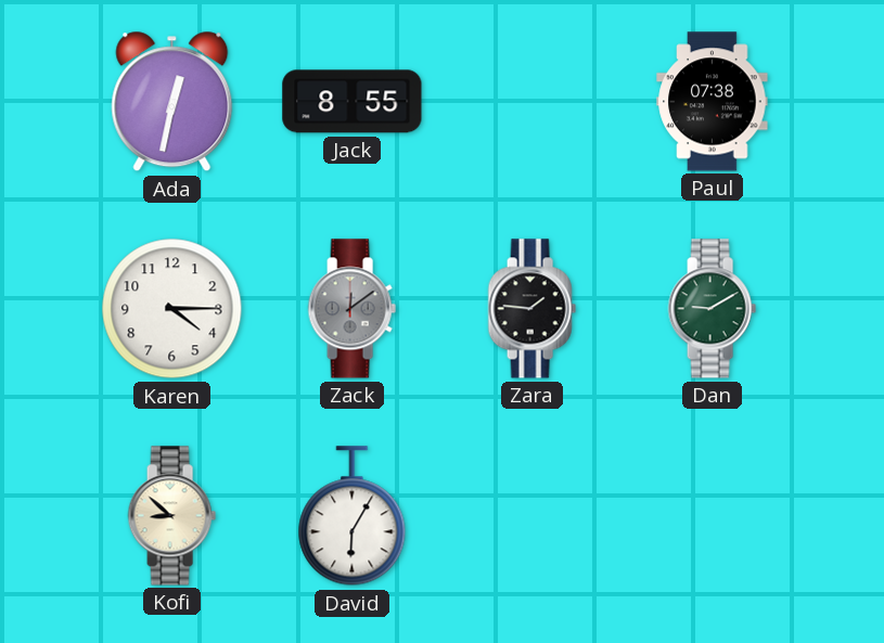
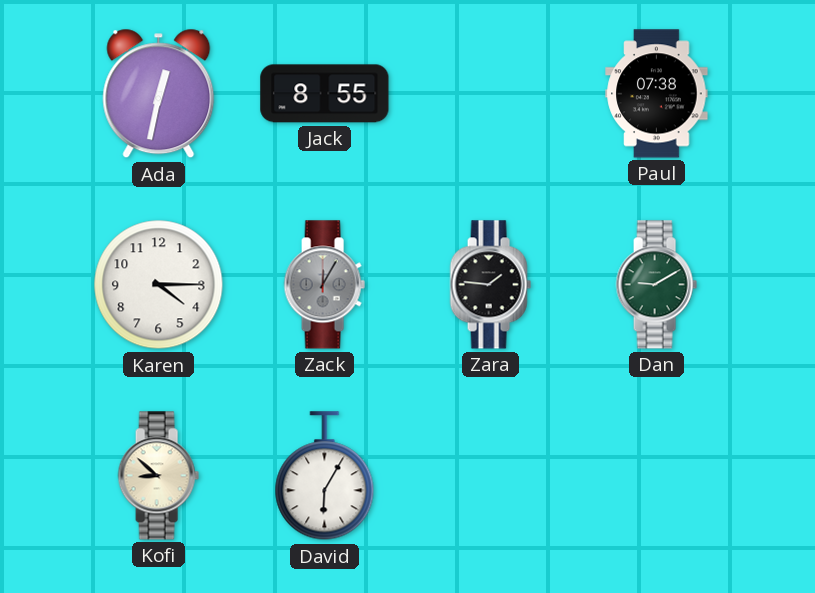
Zack: 12:09 -> 12:05
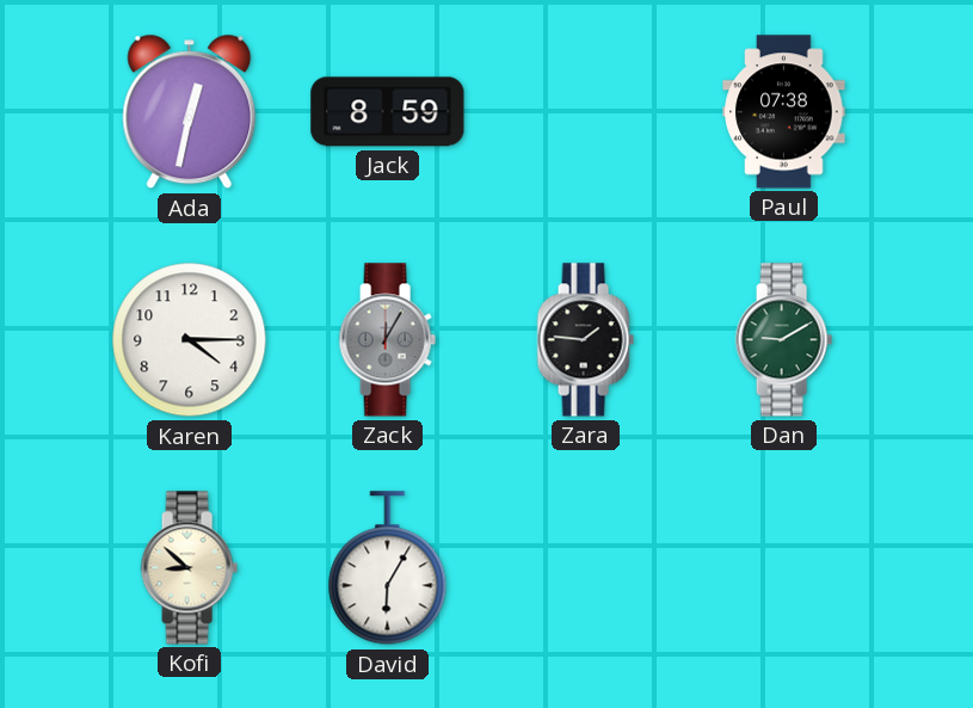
Jack: 8:55 -> 8:59
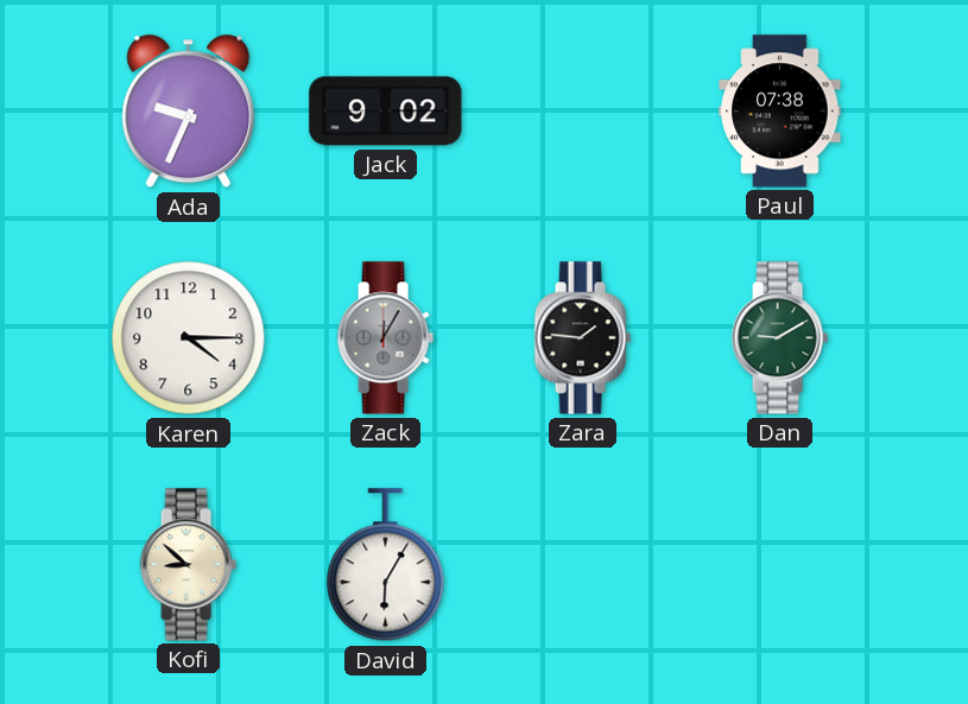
Ada: 12:32 -> 9:34
Jack: 8:59 -> 9:02
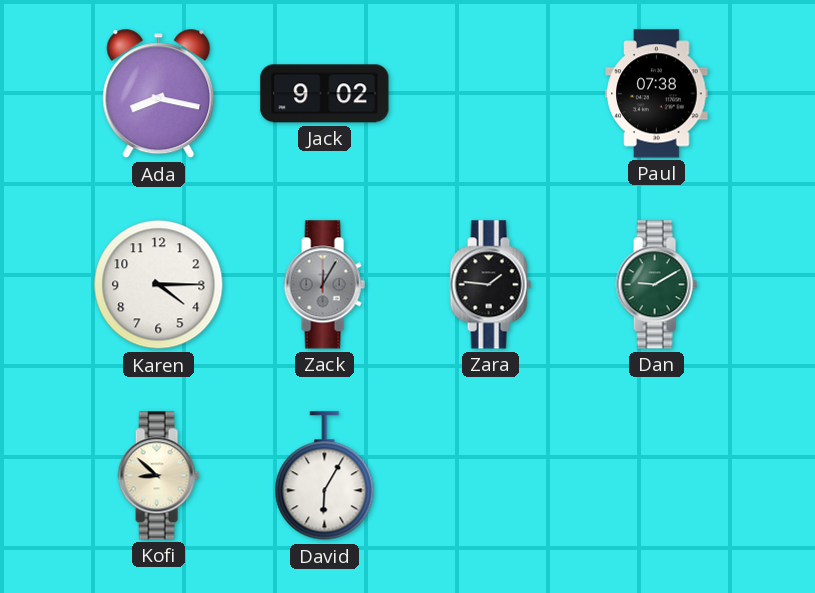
Ada: 9:34 -> 8:17
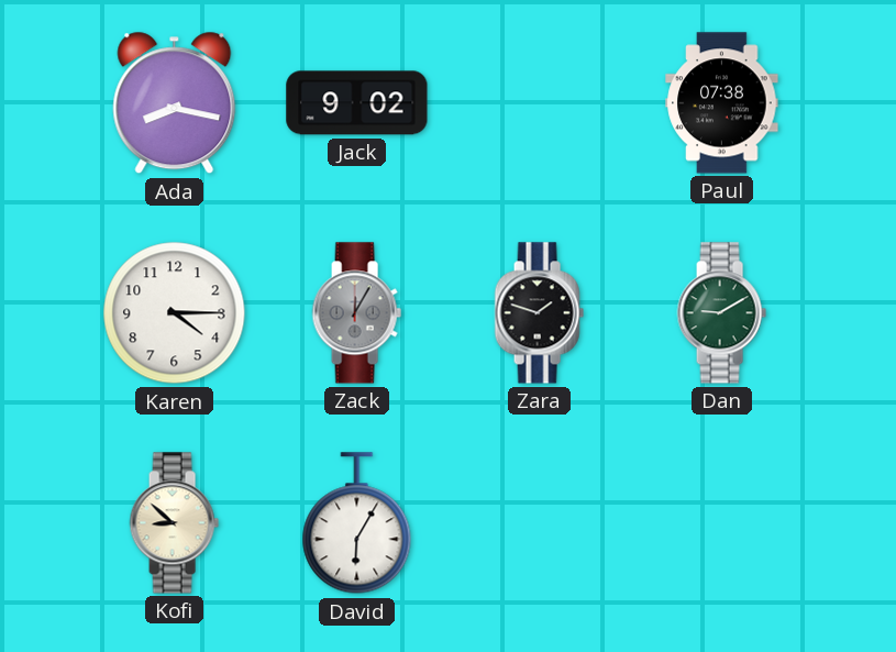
Zara: 1:46 -> 1:48
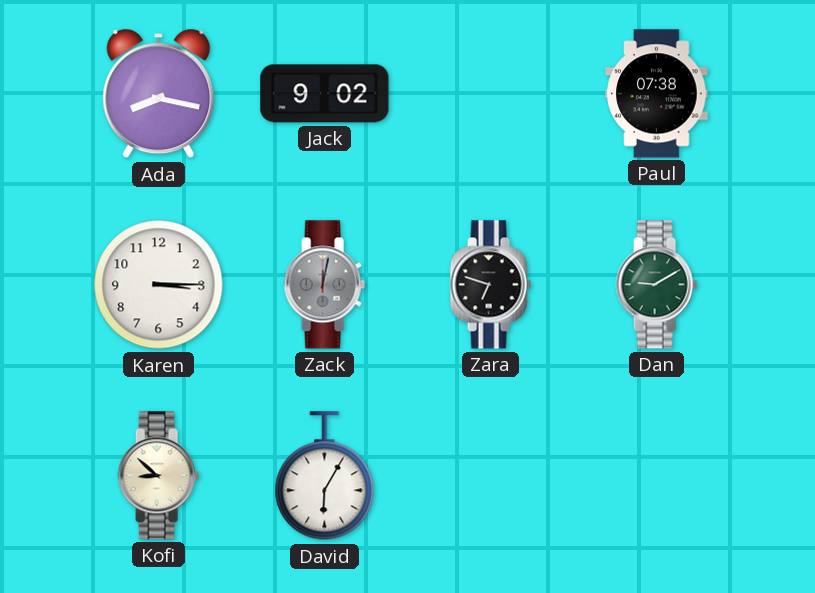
Karen: 4:15 -> 3:15
Zack: 12:05 -> 12:02
Zara: 1:48 -> 6:48
